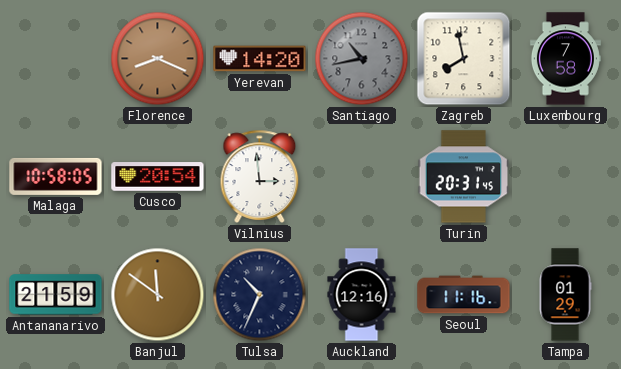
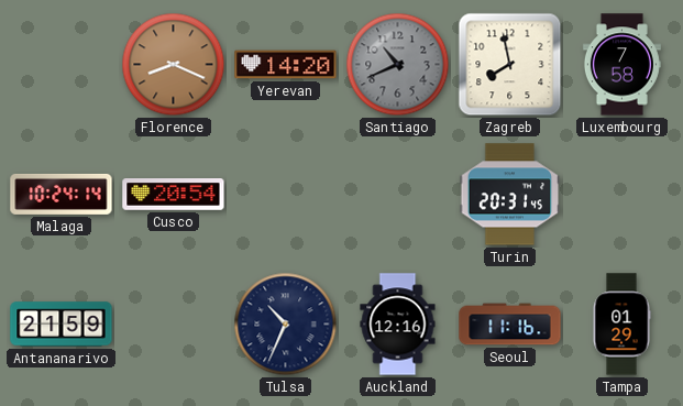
Santiago: 10:43 -> 10:41
Malaga: 10:58 -> 10:24
Vilnius: 2:59 -> none
Banjul: 11:51 -> none
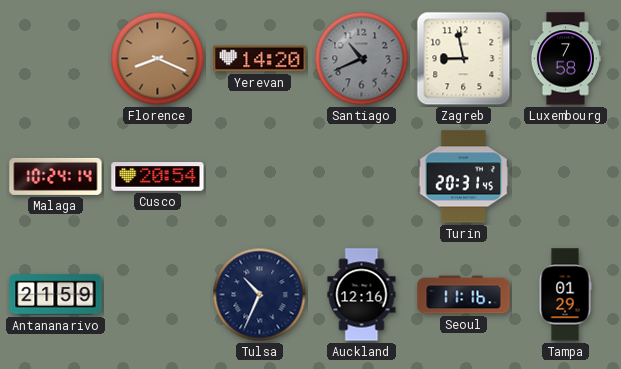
Zagreb: 7:58 -> 8:58
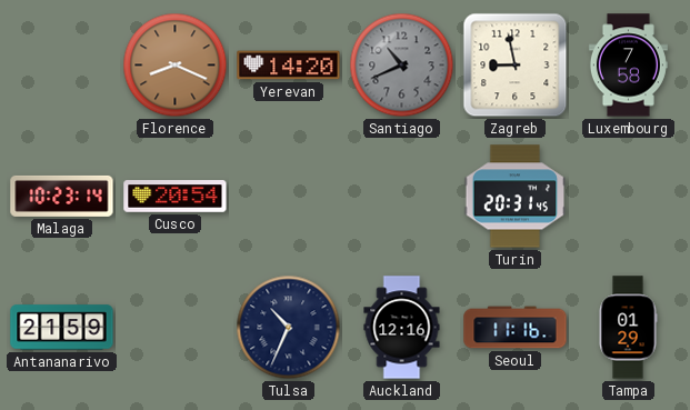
Malaga: 10:24 -> 10:23
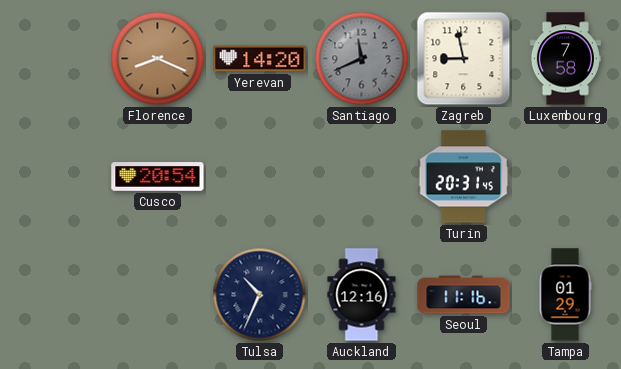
Santiago: 10:41 -> 11:41
Malaga: 10:23 -> none
Antananarivo: 21:59 -> none
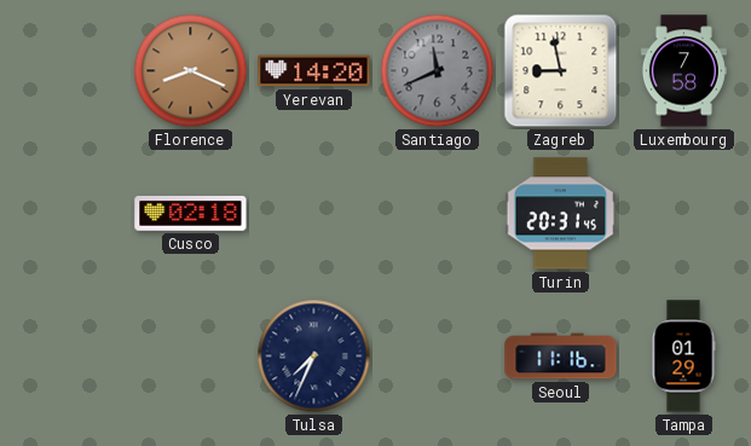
Cusco: 20:54 -> 02:18
Tulsa: 10:34 -> 7:34
Auckland: 12:16 -> none
